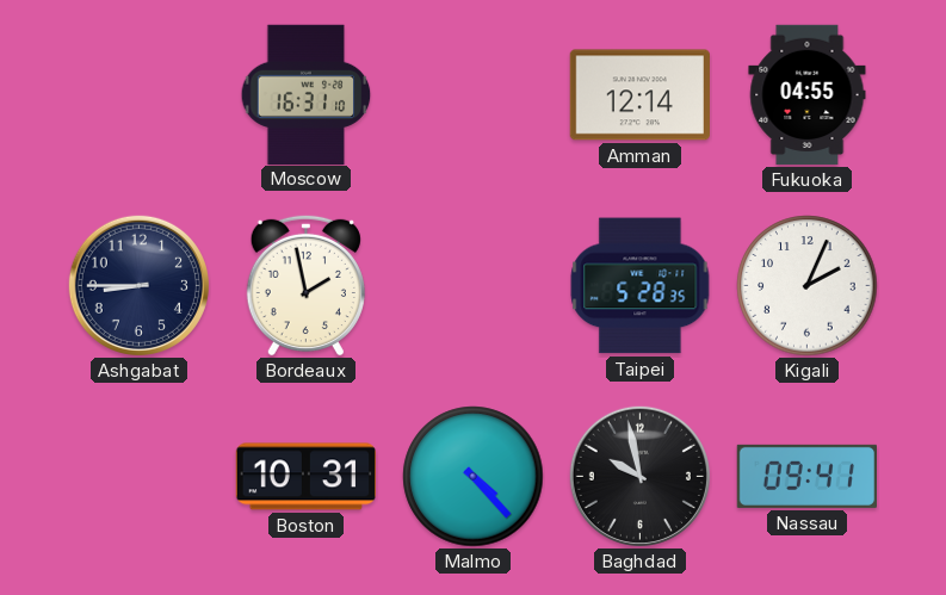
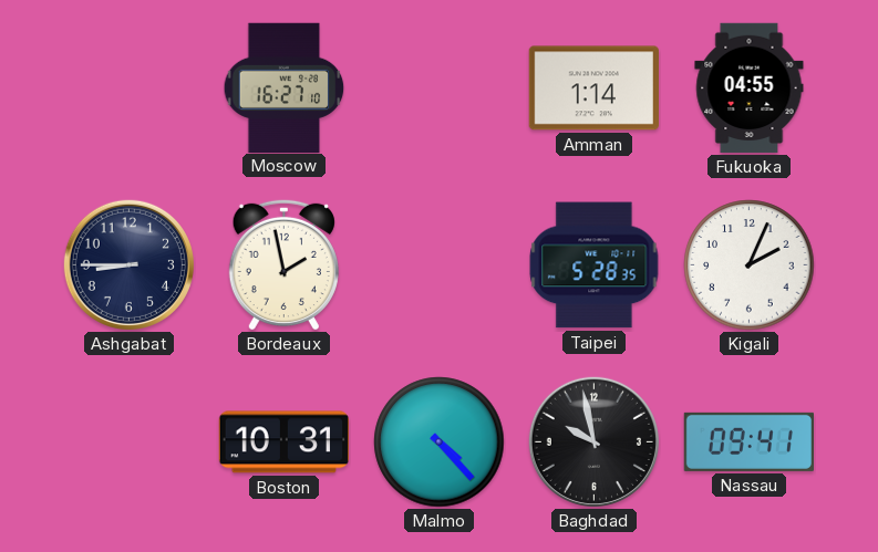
Moscow: 16:31 -> 16:27
Amman: 12:14 -> 1:14
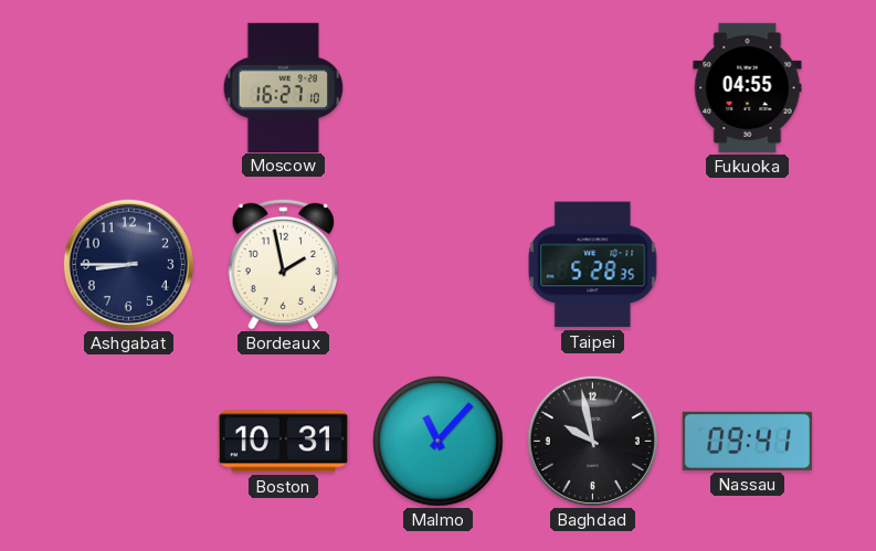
Amman: 1:14 -> none
Kigali: 2:04 -> none
Malmo: 4:23 -> 11:07
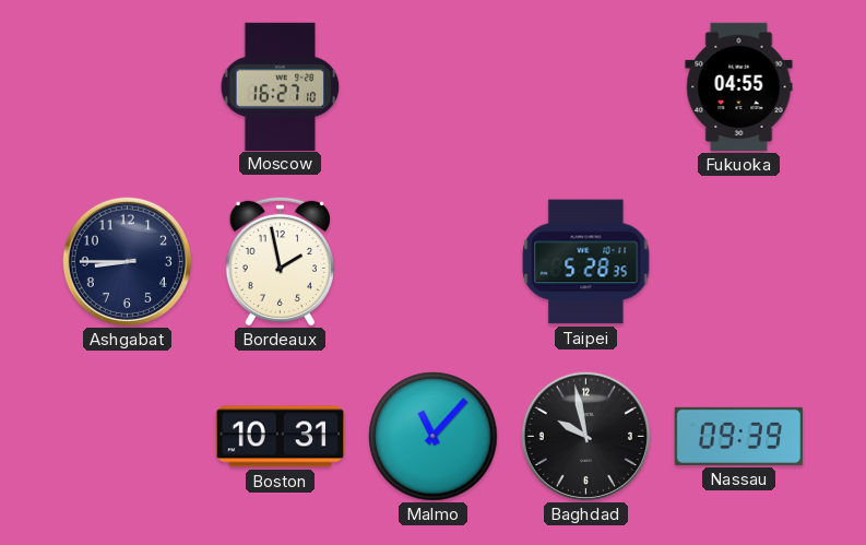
Nassau: 09:41 -> 09:39
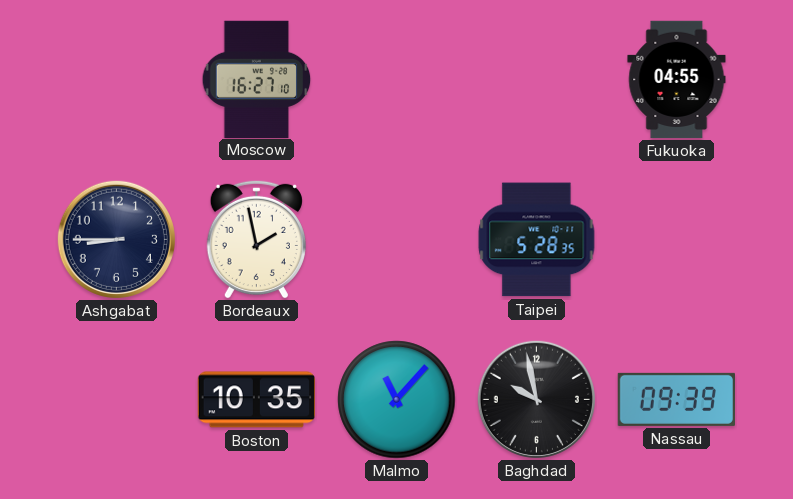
Boston: 10:31 -> 10:35
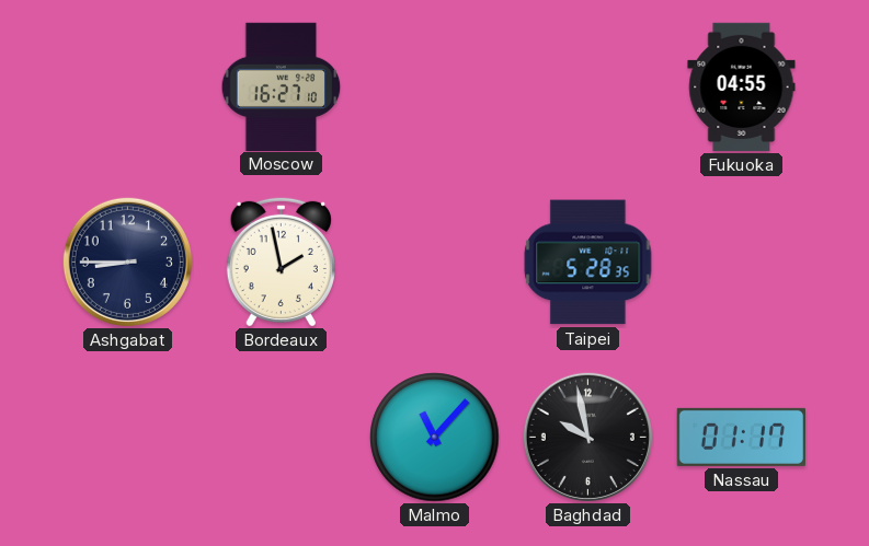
Boston: 10:35 -> none
Nassau: 09:39 -> 01:17
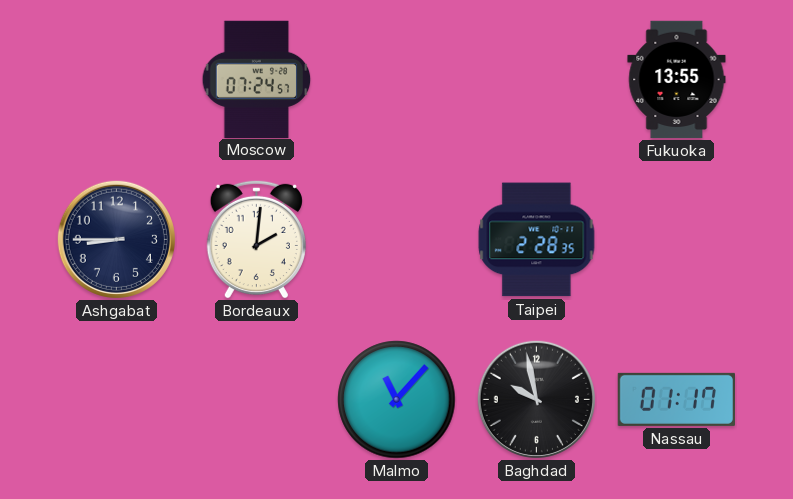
Moscow: 16:27 -> 07:24
Fukuoka: 04:55 -> 13:55
Bordeaux: 1:58 -> 2:01
Taipei: 5:28 -> 2:28
